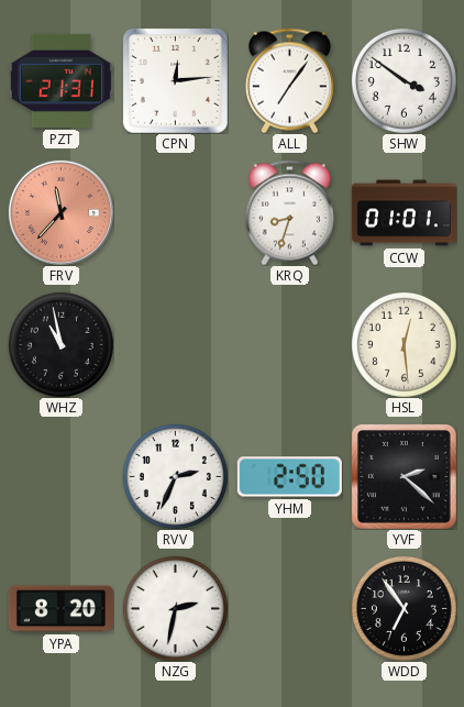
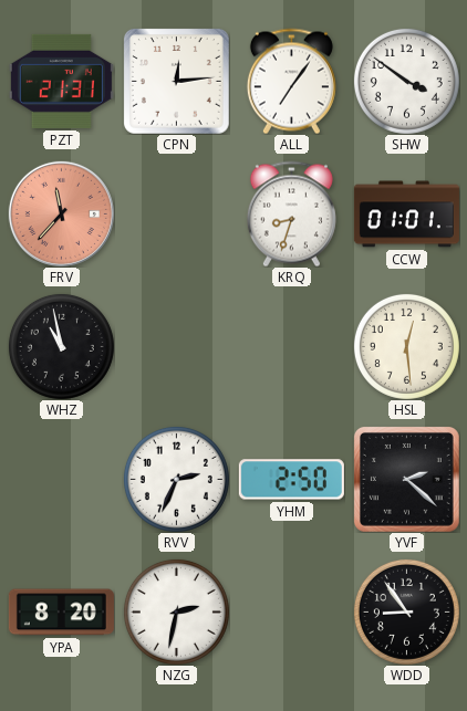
WDD: 6:54 -> 8:54
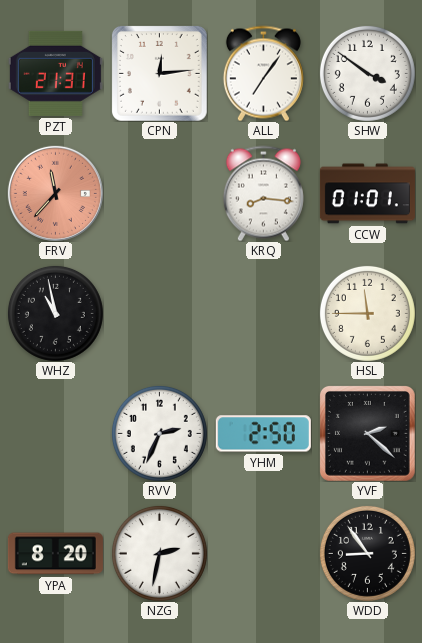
KRQ: 8:33 -> 8:16
HSL: 12:29 -> 11:45
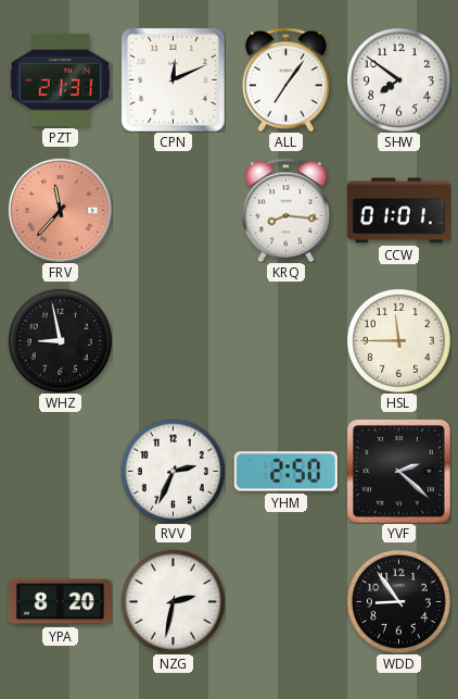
CPN: 12:14 -> 12:11
SHW: 3:51 -> 7:51
WHZ: 10:58 -> 8:58
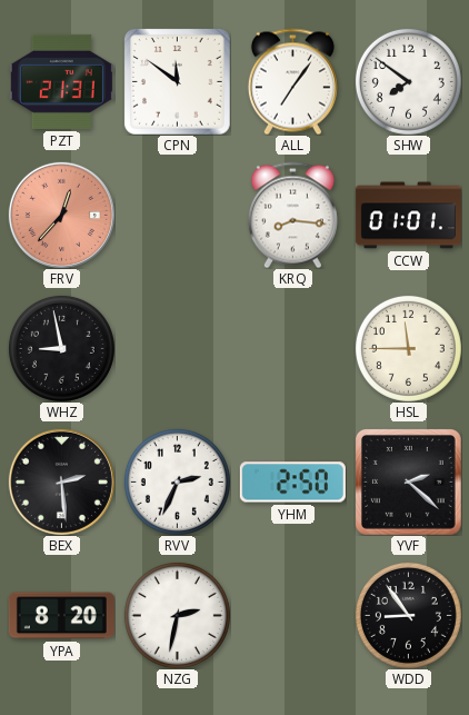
CPN: 12:11 -> 11:51
FRV: 11:37 -> 12:37
BEX: none -> 2:29
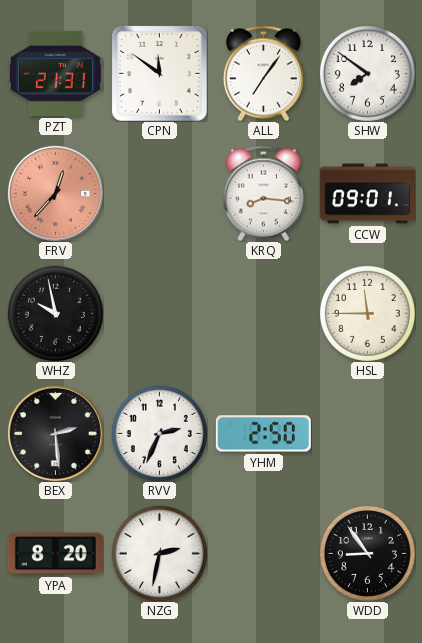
CCW: 01:01 -> 09:01
WHZ: 8:58 -> 9:58
YVF: 2:22 -> none
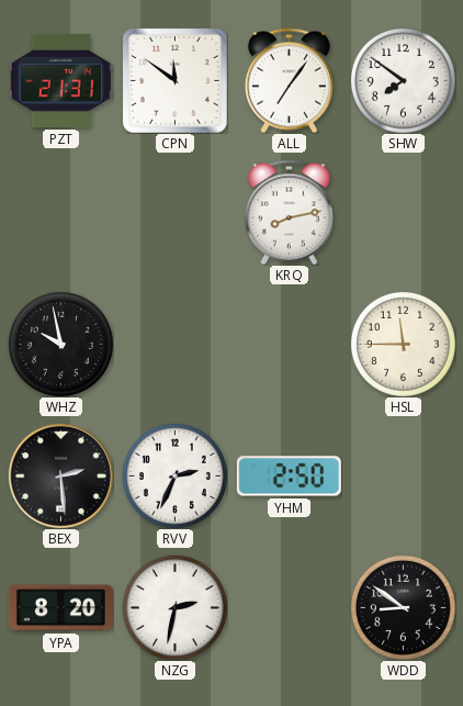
FRV: 12:37 -> none
KRQ: 8:16 -> 8:13
CCW: 09:01 -> none
WDD: 8:54 -> 8:51
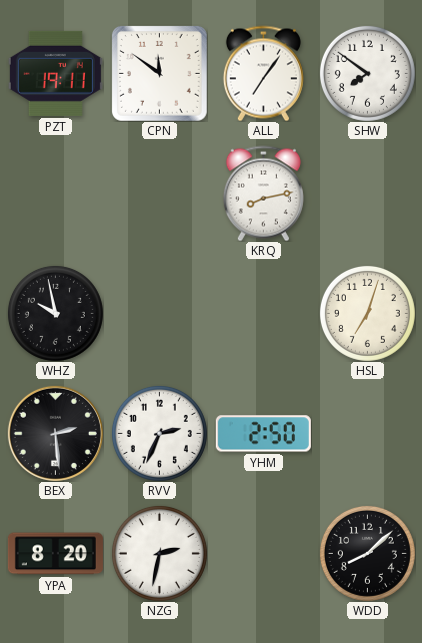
PZT: 21:31 -> 19:11
HSL: 11:45 -> 7:03
WDD: 8:51 -> 8:08
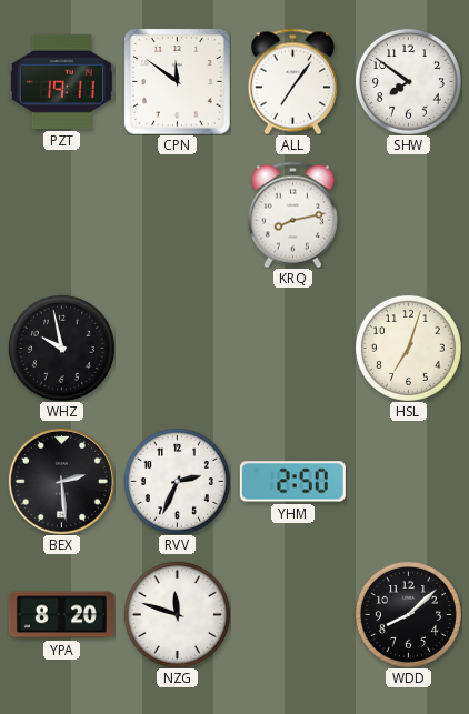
NZG: 2:32 -> 11:48
